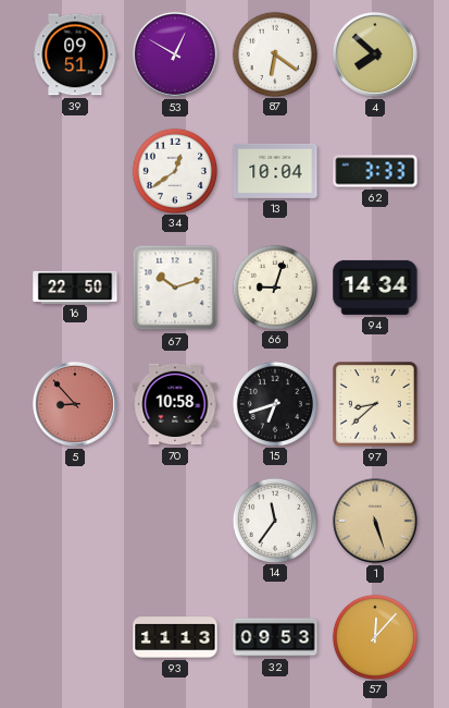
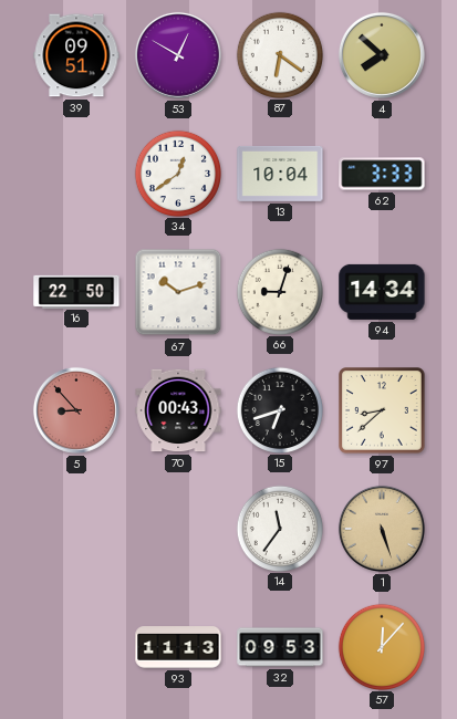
70: 10:58 -> 00:43
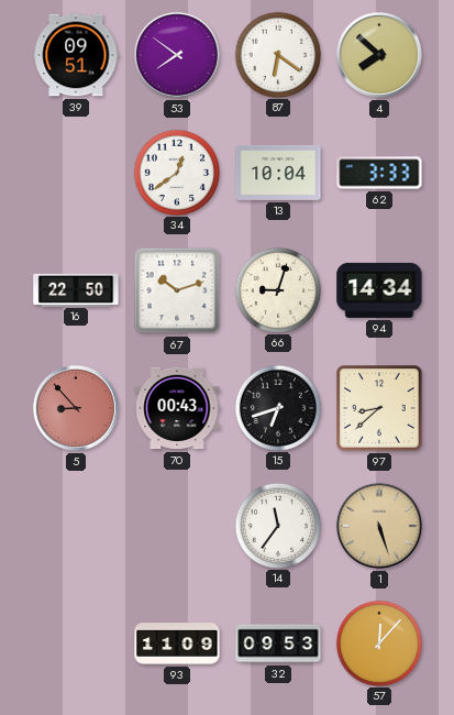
53: 12:50 -> 7:51
93: 11:13 -> 11:09
